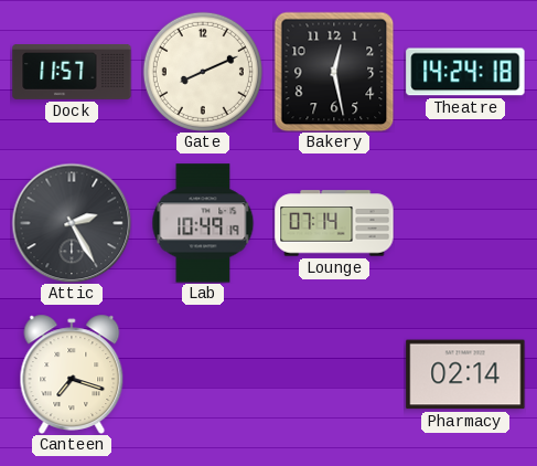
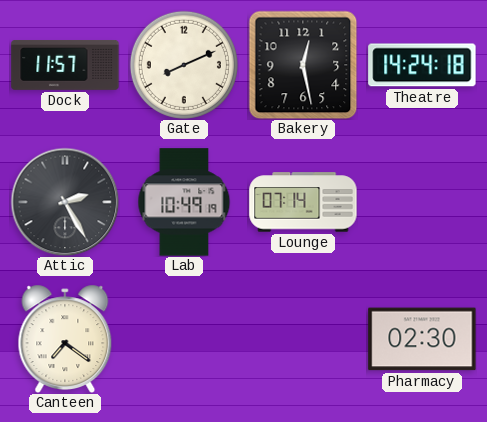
Canteen: 7:18 -> 7:21
Pharmacy: 02:14 -> 02:30
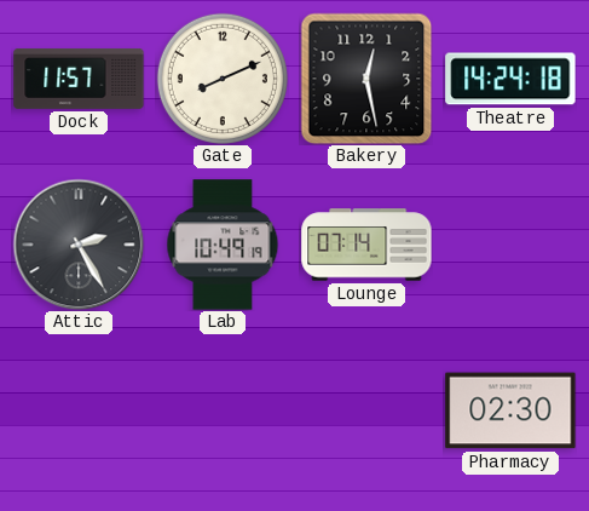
Canteen: 7:21 -> none
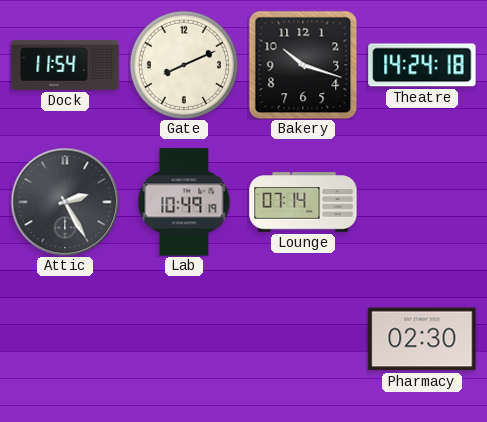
Dock: 11:57 -> 11:54
Bakery: 12:28 -> 10:18
